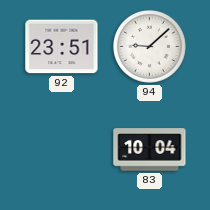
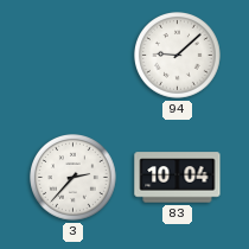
92: 23:51 -> none
3: none -> 2:37
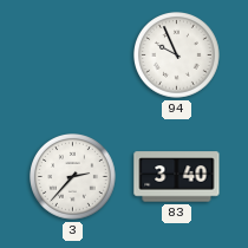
94: 9:08 -> 9:56
83: 10:04 -> 3:40
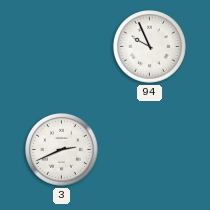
3: 2:37 -> 2:41
83: 3:40 -> none
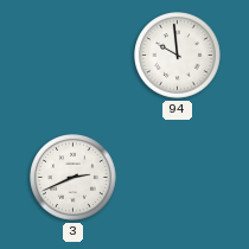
94: 9:56 -> 9:59
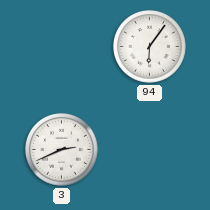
94: 9:59 -> 6:06
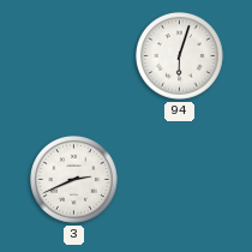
94: 6:06 -> 6:03
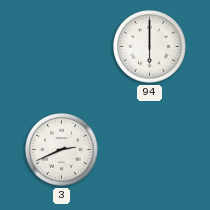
94: 6:03 -> 6:00
